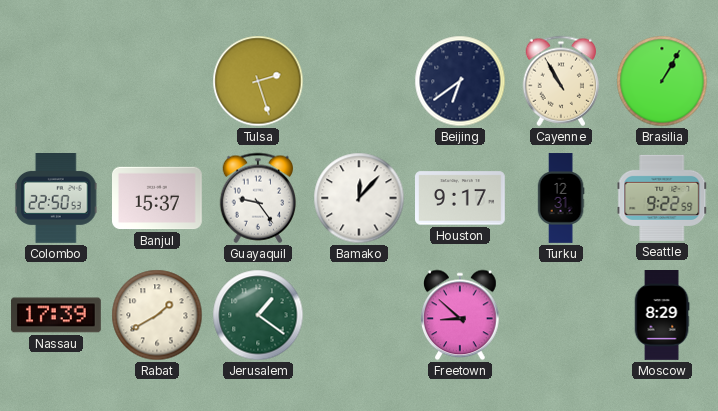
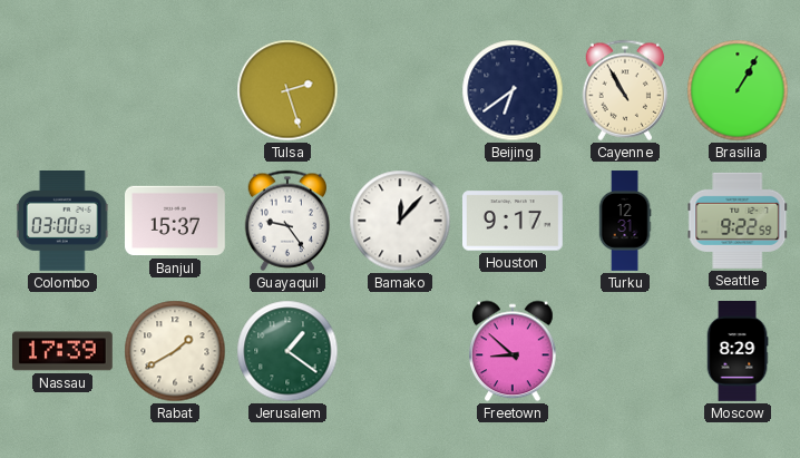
Colombo: 22:50 -> 03:00
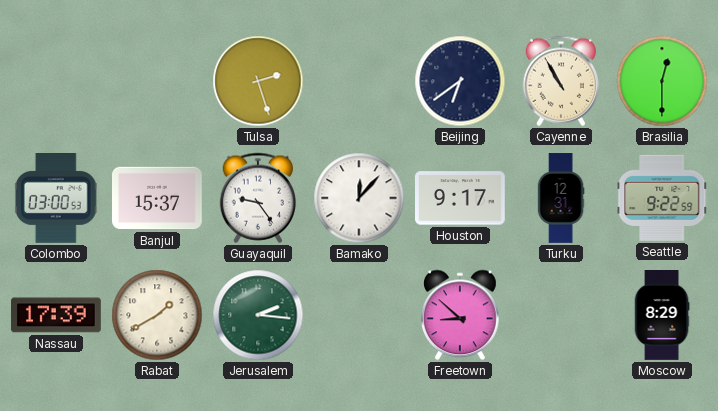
Brasilia: 1:05 -> 12:30
Jerusalem: 1:21 -> 2:16
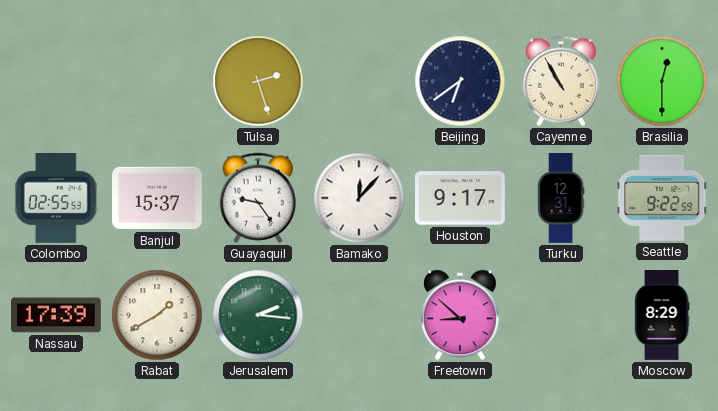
Colombo: 03:00 -> 02:55
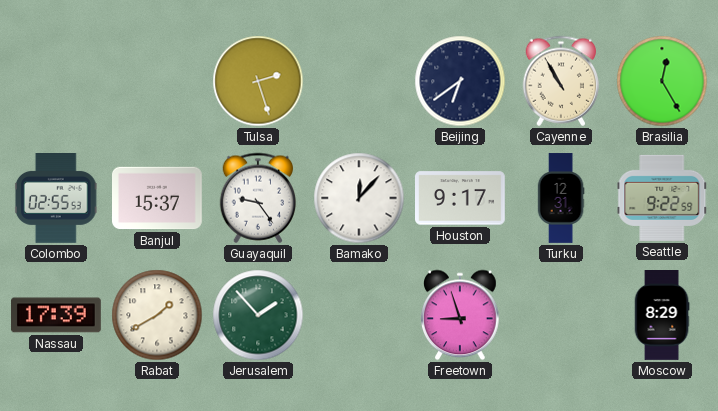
Brasilia: 12:30 -> 12:25
Jerusalem: 2:16 -> 1:53
Freetown: 8:52 -> 8:57
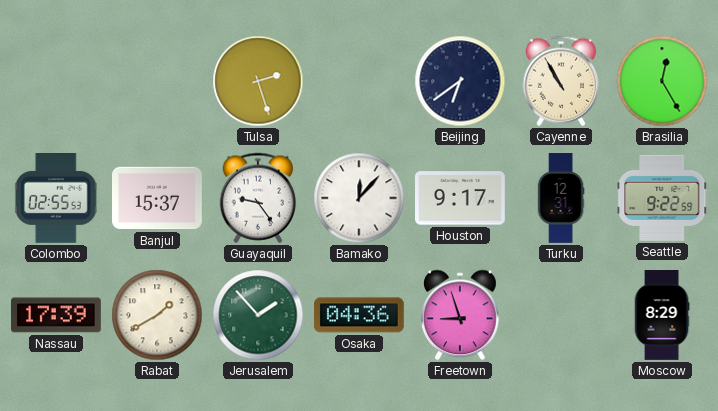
Osaka: none -> 04:36
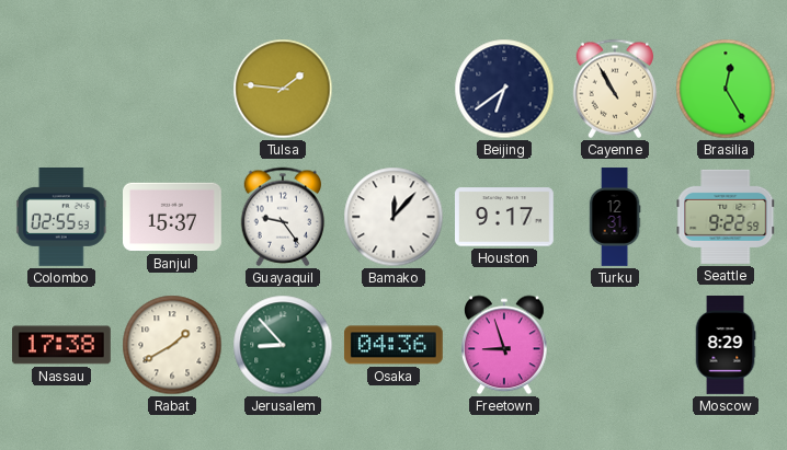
Tulsa: 2:27 -> 1:46
Nassau: 17:39 -> 17:38
Jerusalem: 1:53 -> 8:53
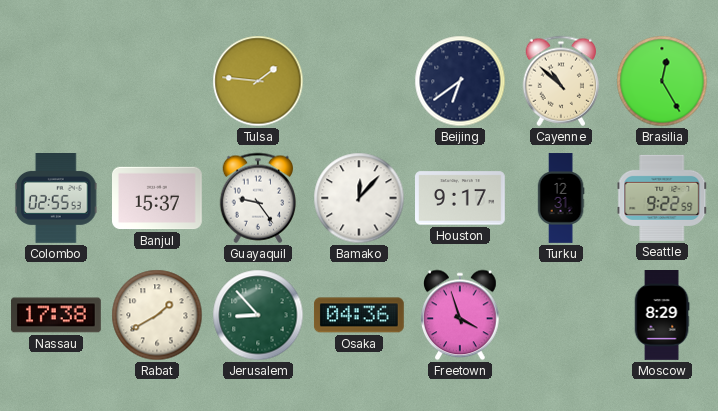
Cayenne: 10:55 -> 10:52
Freetown: 8:57 -> 3:57
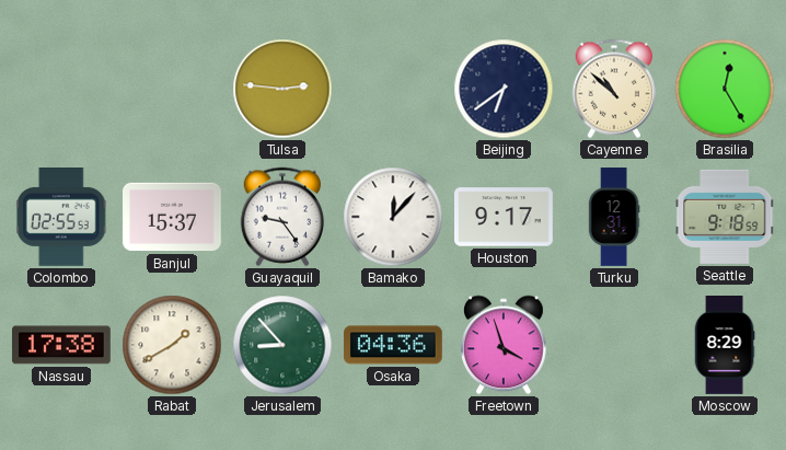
Tulsa: 1:46 -> 2:46
Seattle: 9:22 -> 9:18
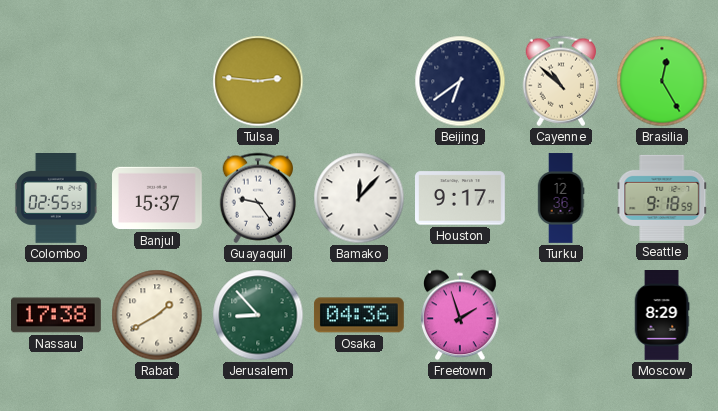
Turku: 12:31 -> 12:36
Freetown: 3:57 -> 1:57
